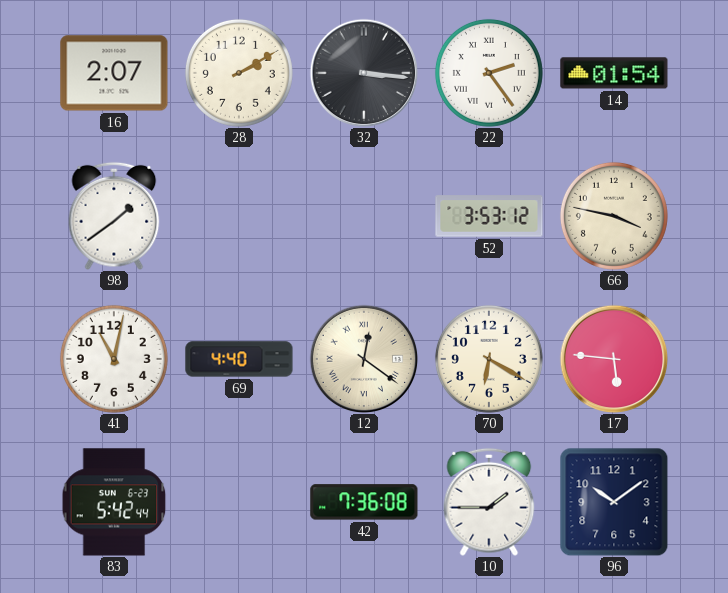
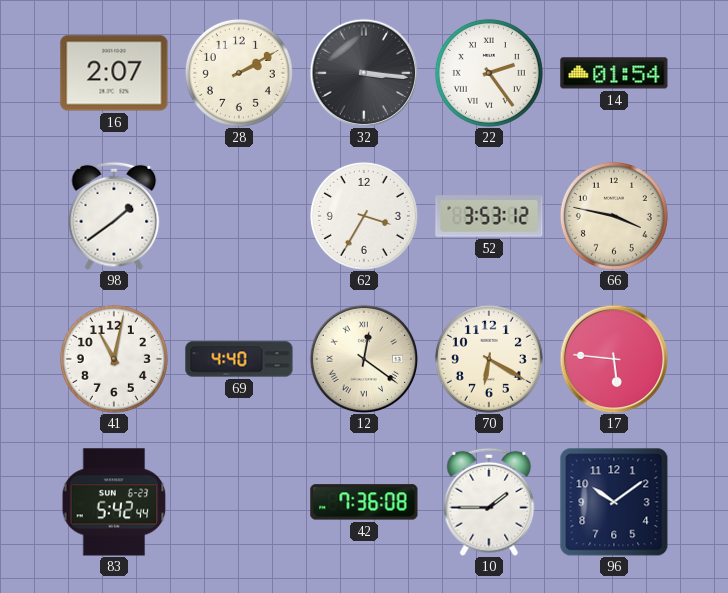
62: none -> 3:35
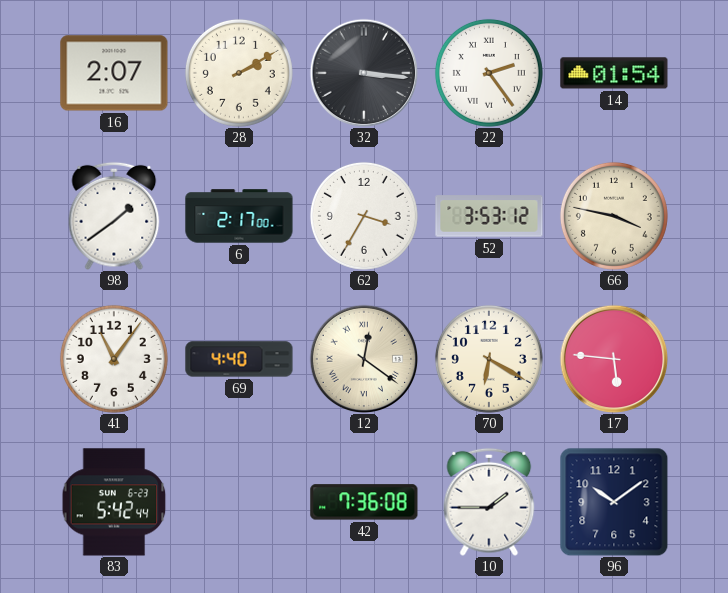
6: none -> 2:17
41: 11:02 -> 11:06
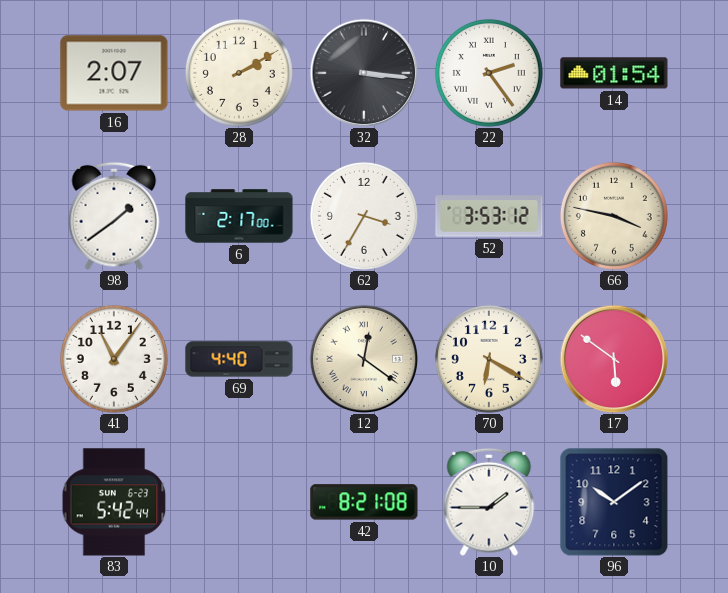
17: 5:46 -> 5:51
42: 7:36 -> 8:21
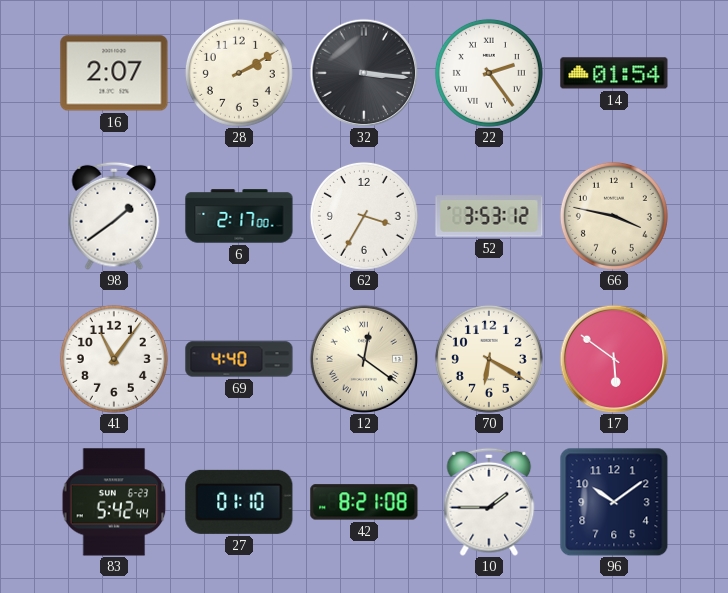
27: none -> 01:10
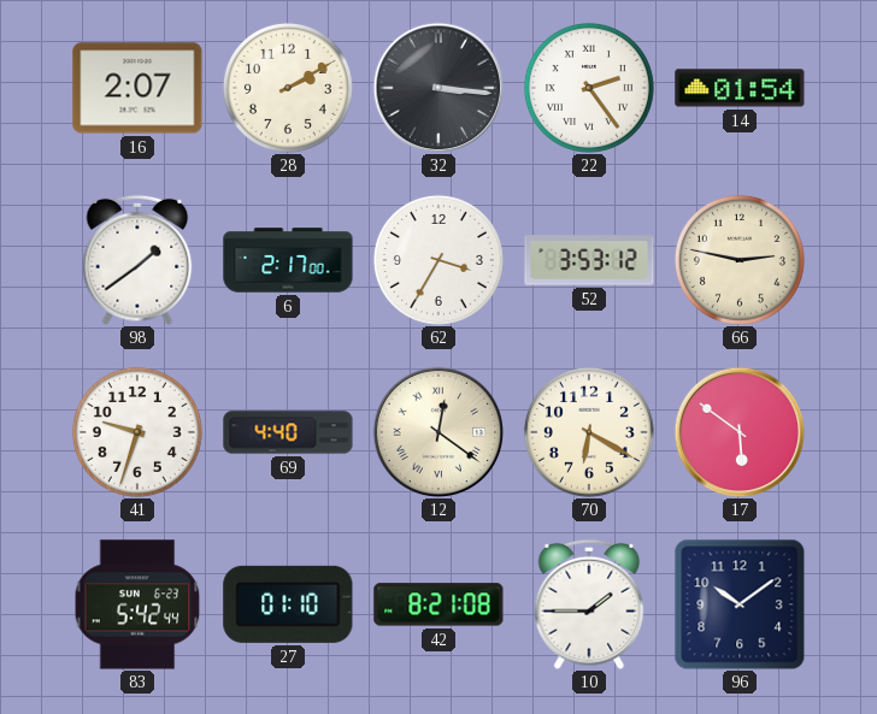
66: 3:47 -> 2:47
41: 11:06 -> 9:33
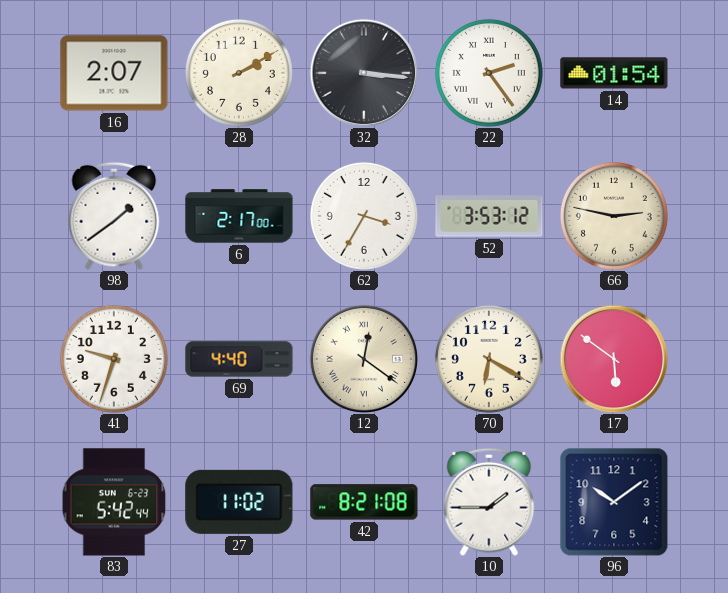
27: 01:10 -> 11:02
